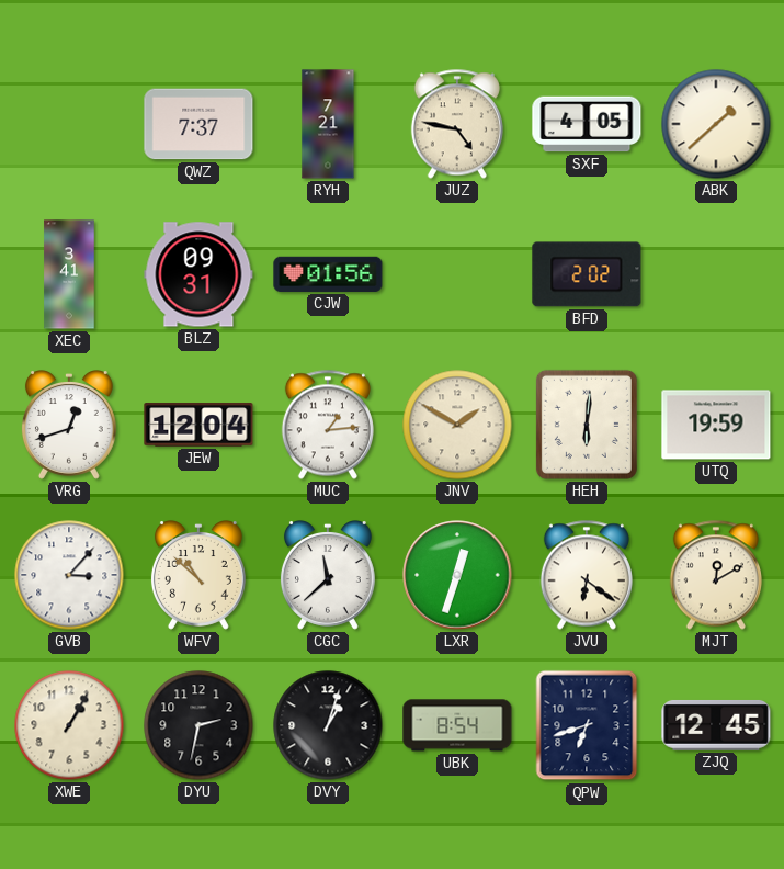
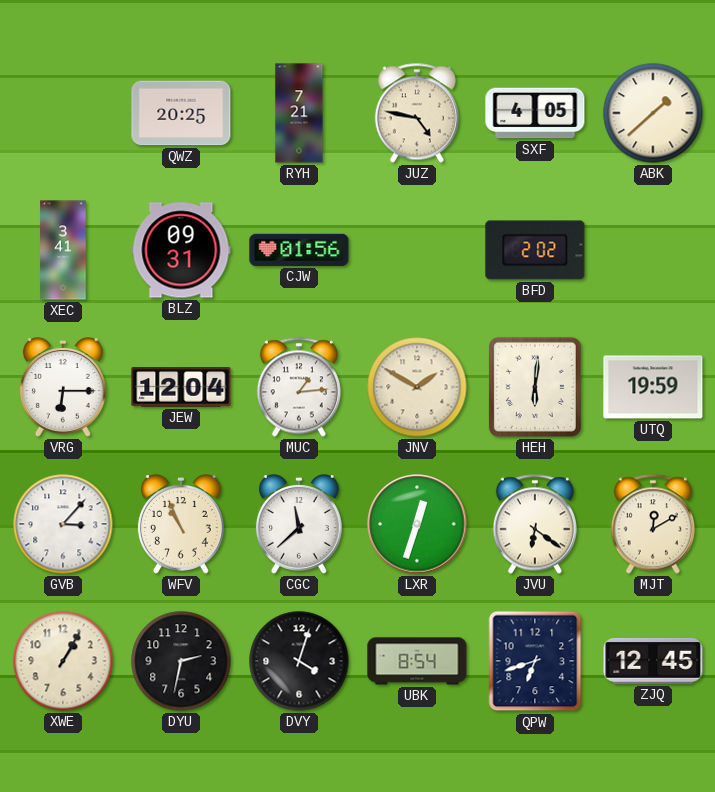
QWZ: 7:37 -> 20:25
VRG: 12:42 -> 6:15
WFV: 10:52 -> 10:56
DVY: 1:03 -> 4:03
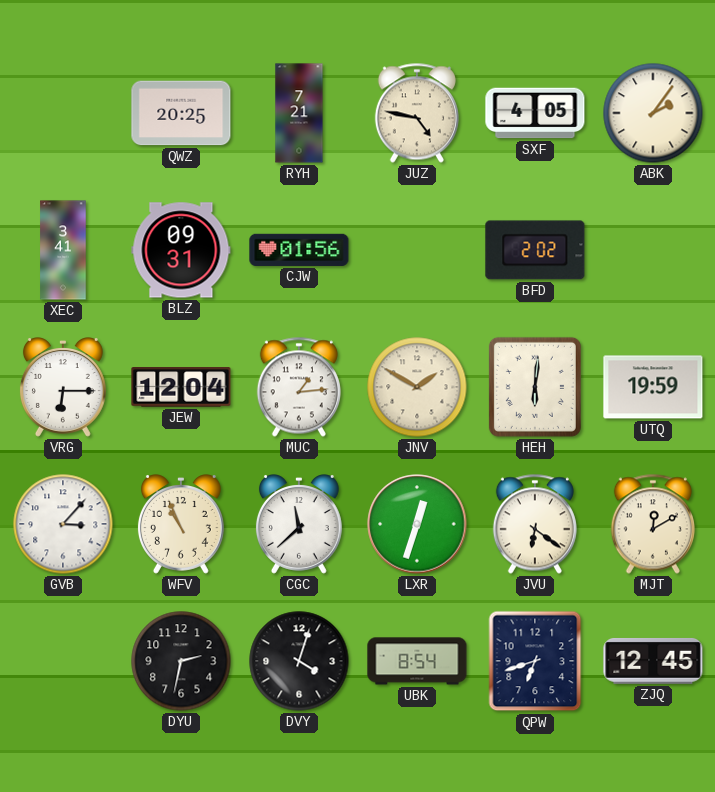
ABK: 1:38 -> 2:06
XWE: 1:05 -> none
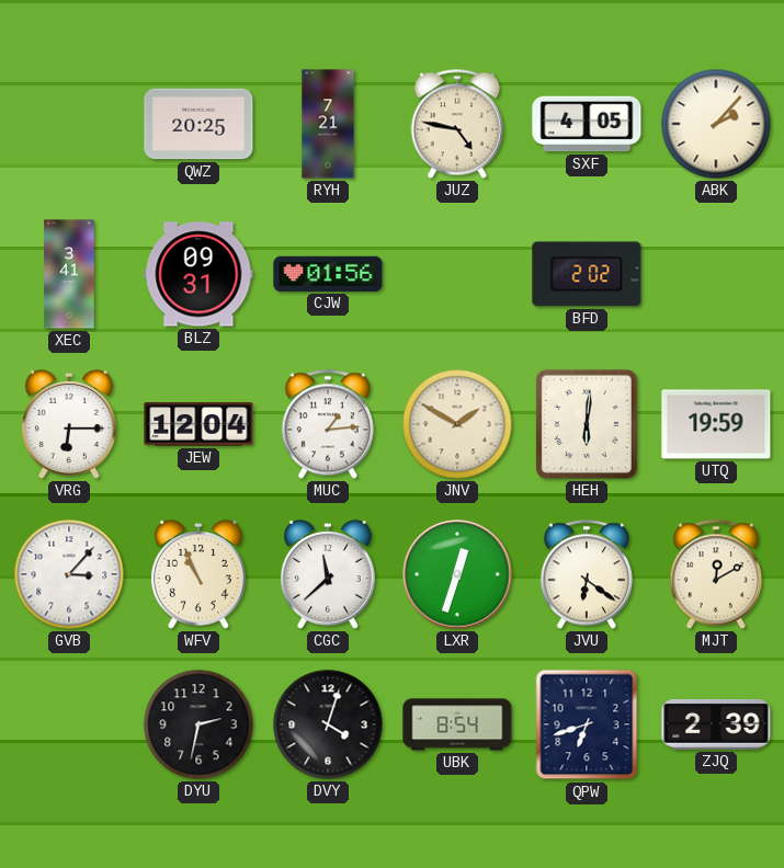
ABK: 2:06 -> 2:07
ZJQ: 12:45 -> 2:39
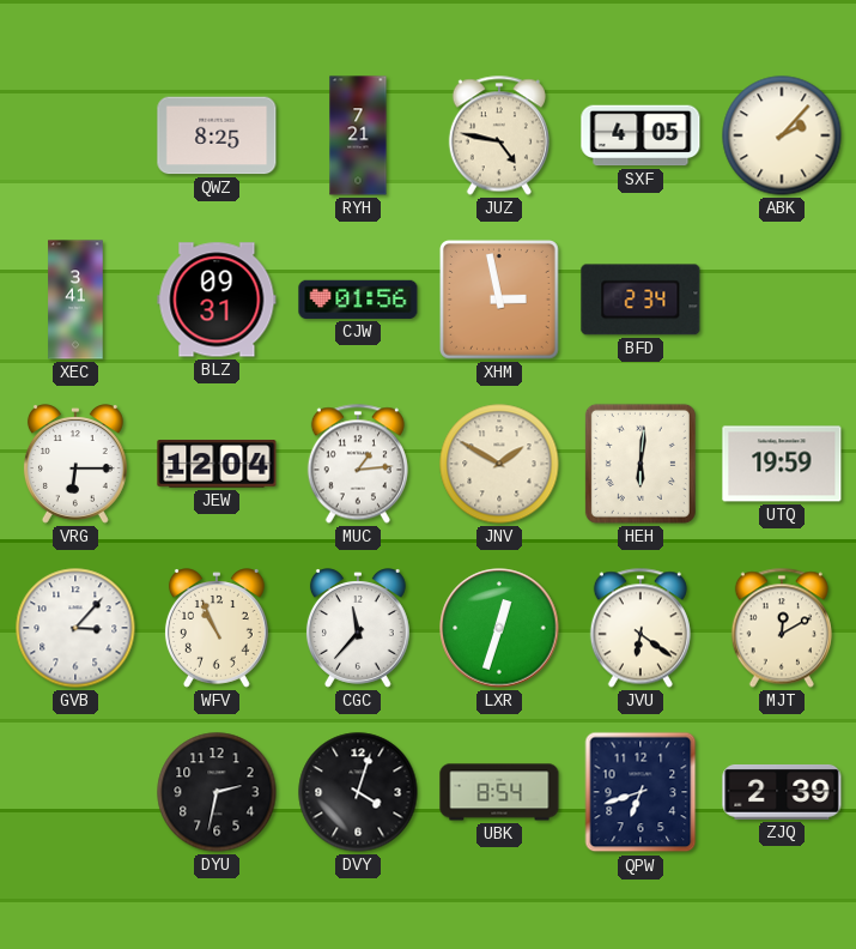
QWZ: 20:25 -> 8:25
XHM: none -> 2:58
BFD: 2:02 -> 2:34
CGC: 11:38 -> 11:37
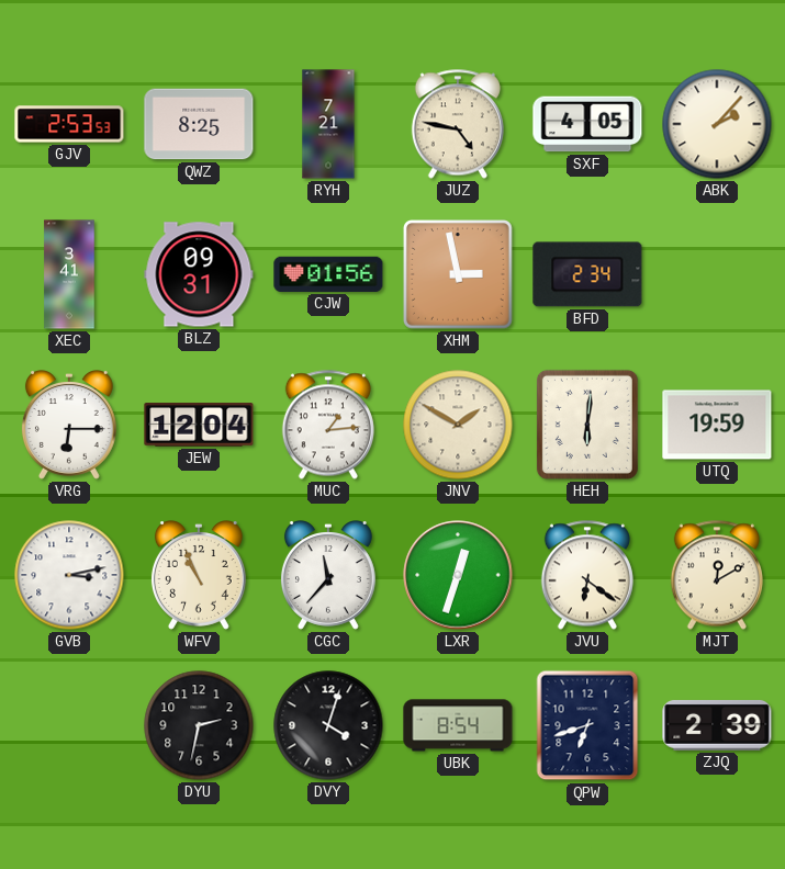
GJV: none -> 2:53
GVB: 3:07 -> 3:13
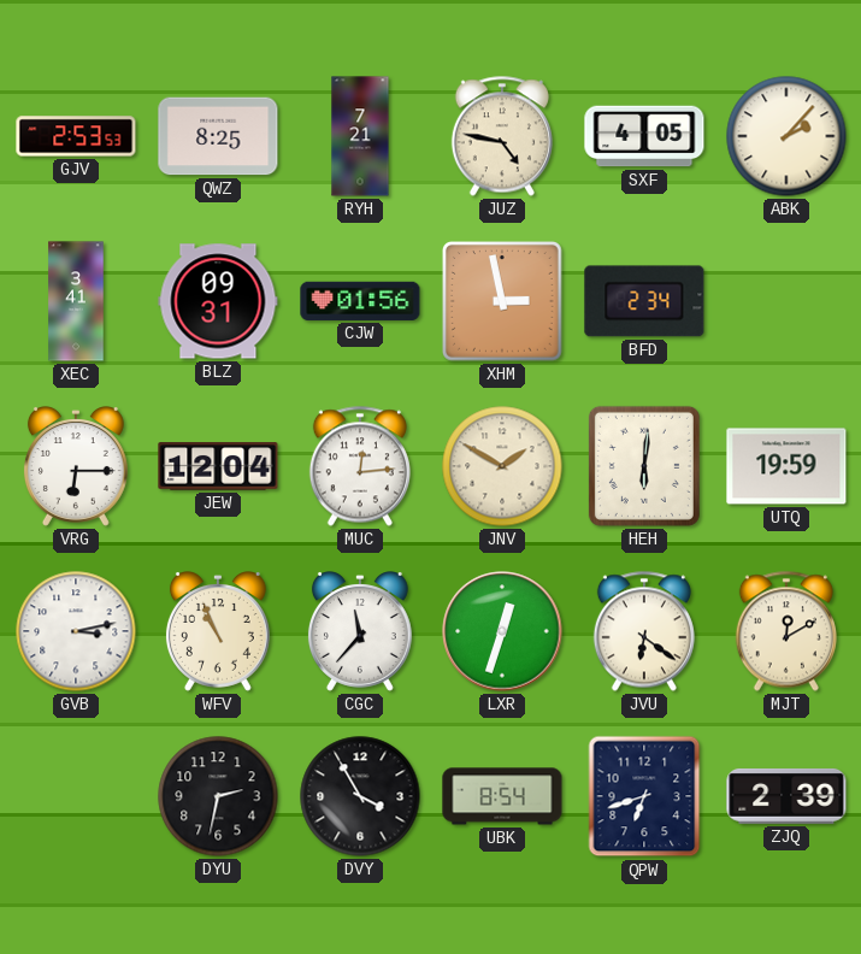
MUC: 1:14 -> 12:14
DVY: 4:03 -> 3:55
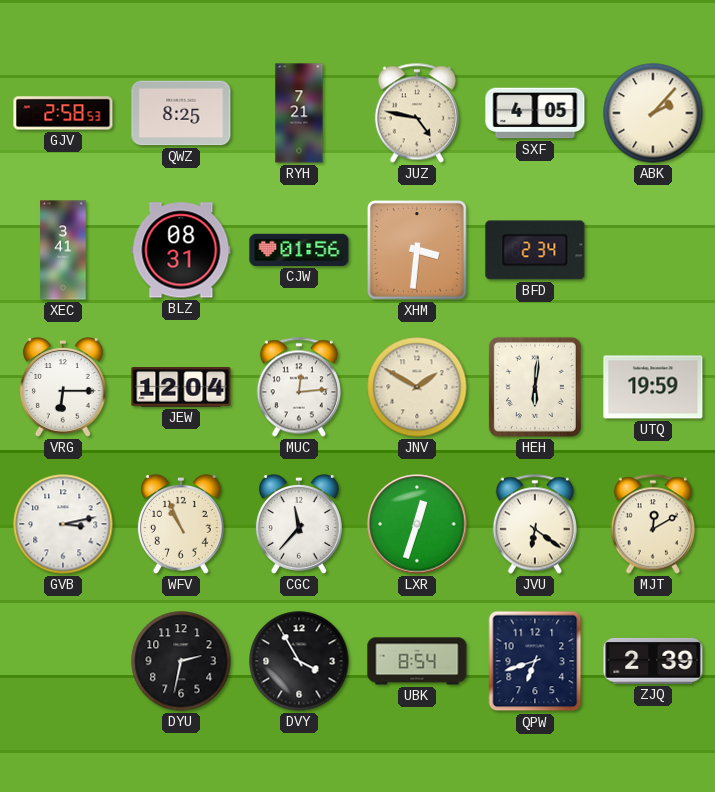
GJV: 2:53 -> 2:58
BLZ: 09:31 -> 08:31
XHM: 2:58 -> 3:31
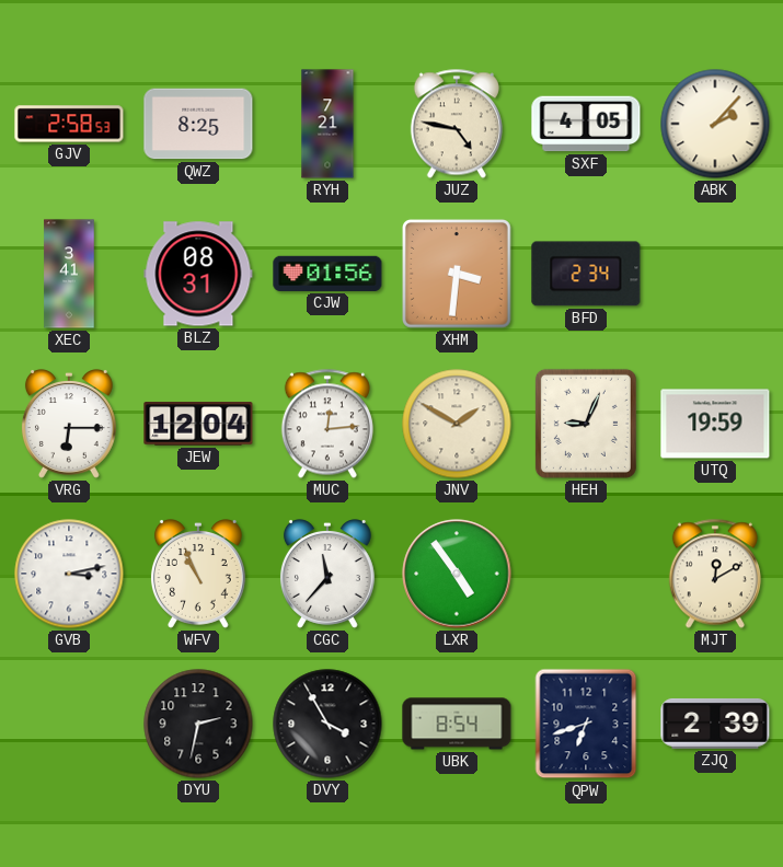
HEH: 6:01 -> 9:04
LXR: 12:33 -> 4:54
JVU: 6:21 -> none
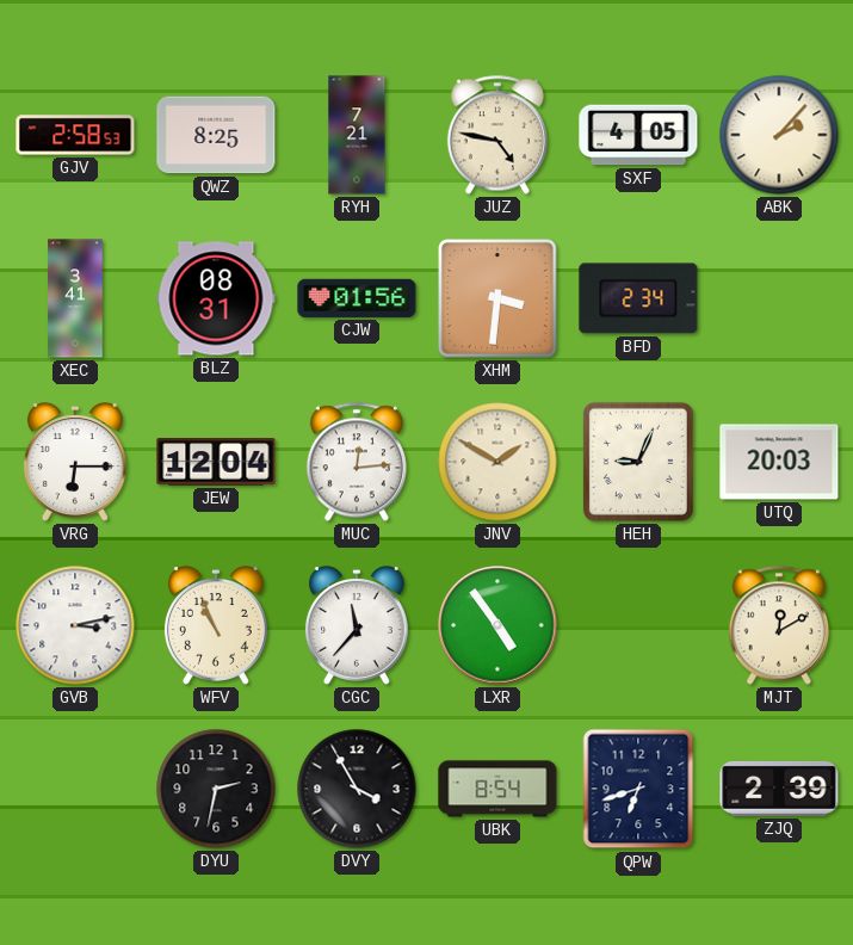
UTQ: 19:59 -> 20:03
